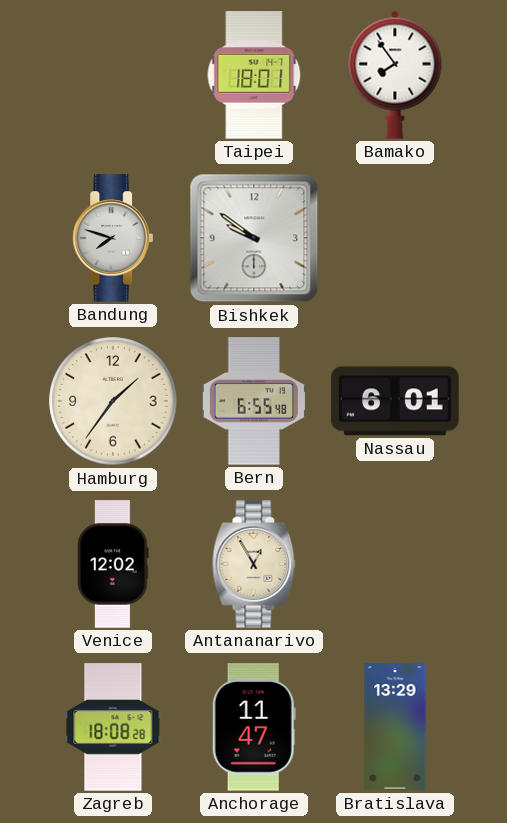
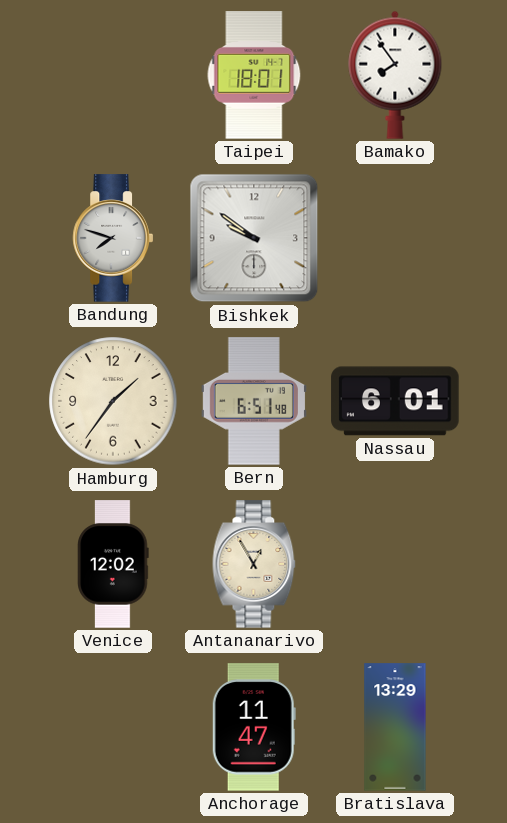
Bern: 6:55 -> 6:51
Zagreb: 18:08 -> none
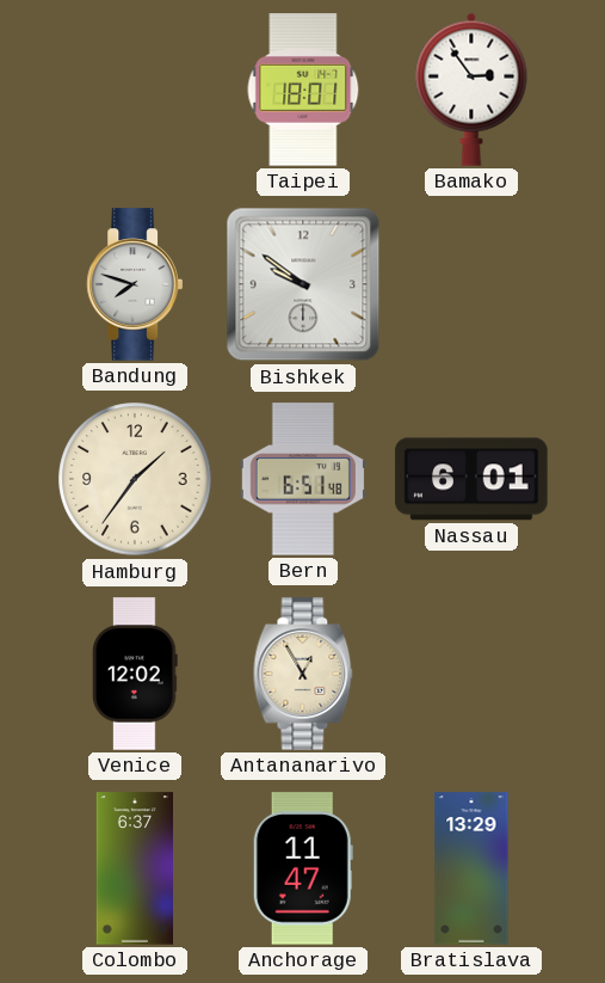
Bamako: 7:54 -> 2:54
Colombo: none -> 6:37
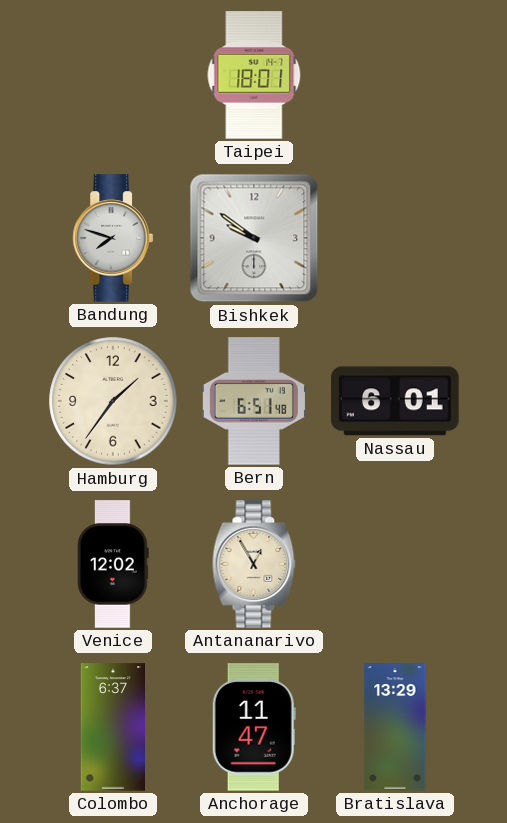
Bamako: 2:54 -> none
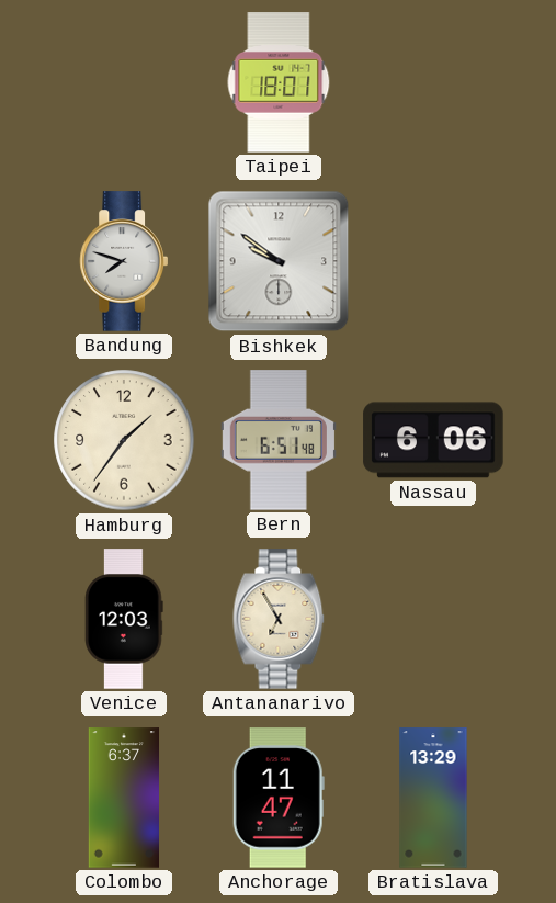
Nassau: 6:01 -> 6:06
Venice: 12:02 -> 12:03
Antananarivo: 12:55 -> 6:55
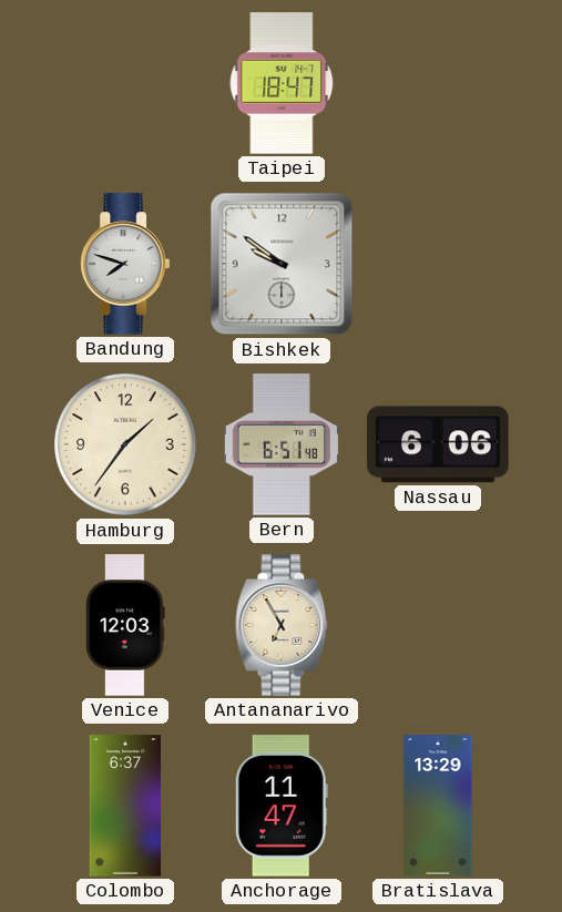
Taipei: 18:01 -> 18:47
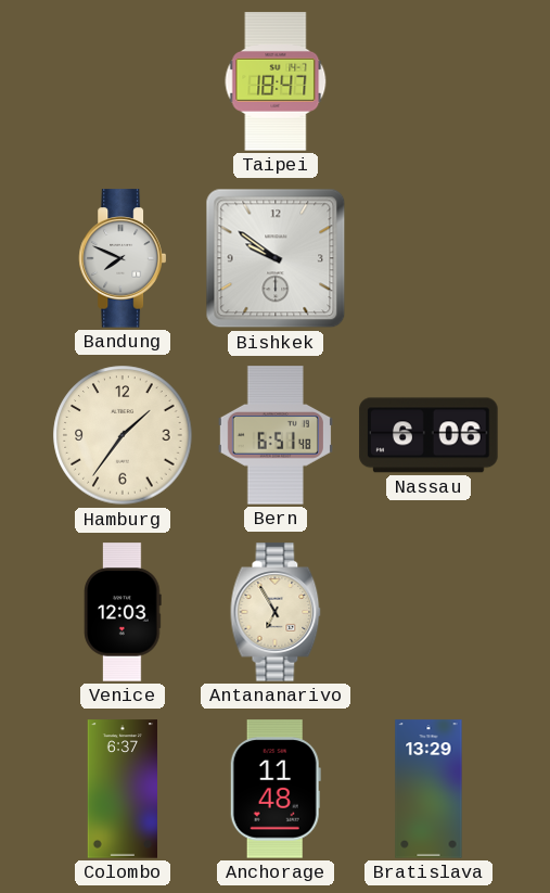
Bandung: 7:48 -> 7:49
Anchorage: 11:47 -> 11:48
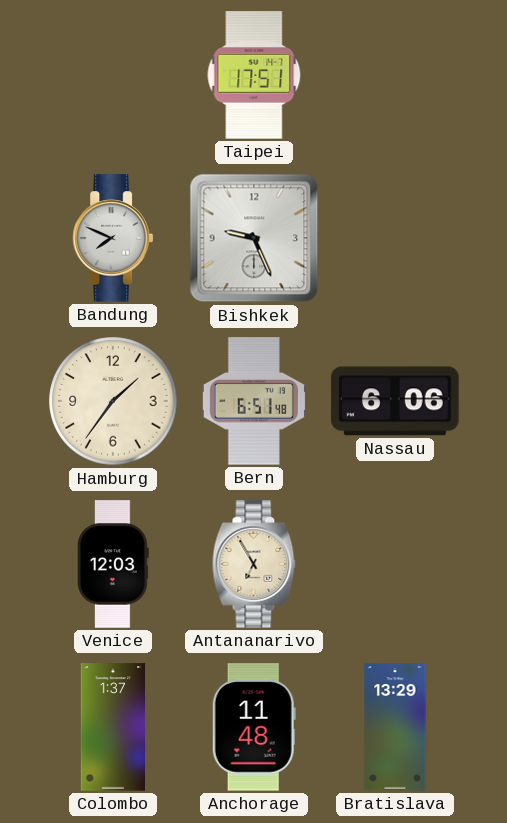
Taipei: 18:47 -> 17:51
Bishkek: 9:51 -> 9:26
Colombo: 6:37 -> 1:37
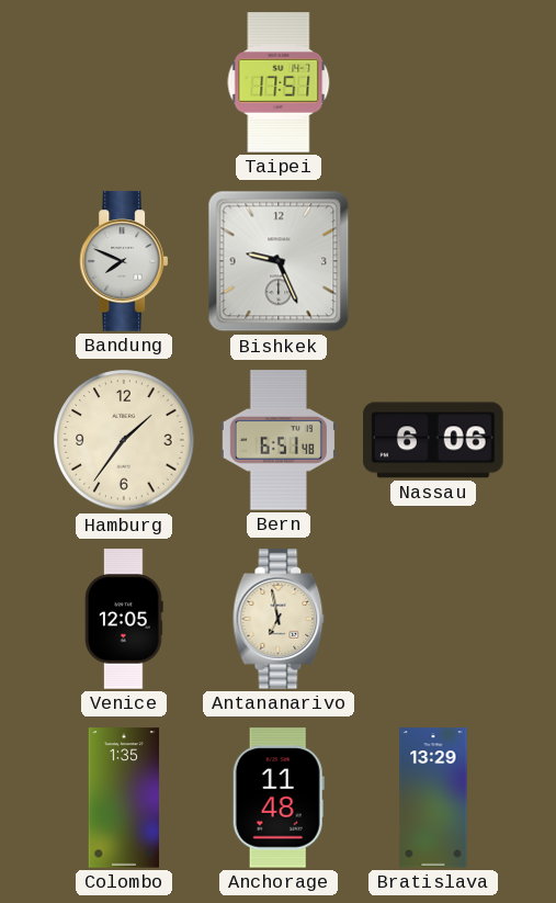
Venice: 12:03 -> 12:05
Antananarivo: 6:55 -> 6:58
Colombo: 1:37 -> 1:35
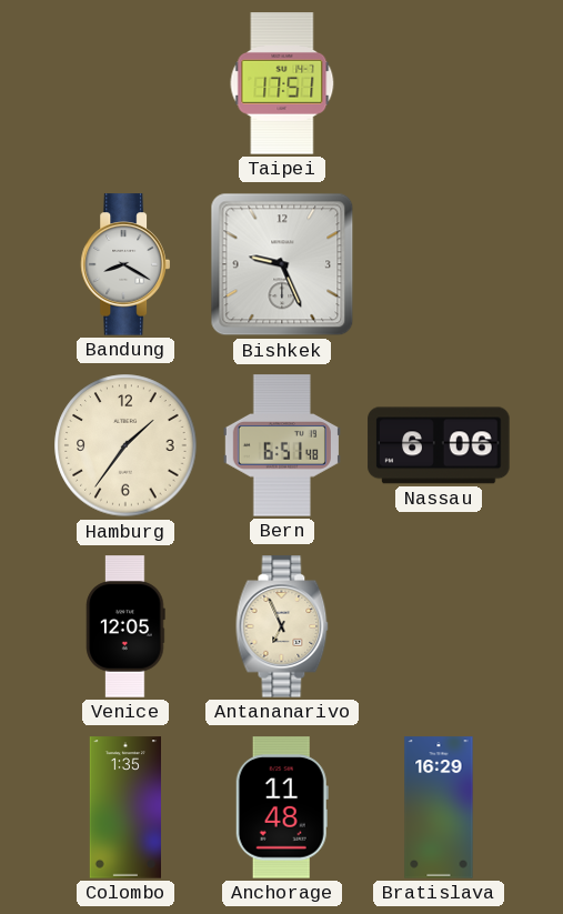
Bandung: 7:49 -> 8:20
Antananarivo: 6:58 -> 6:56
Bratislava: 13:29 -> 16:29
